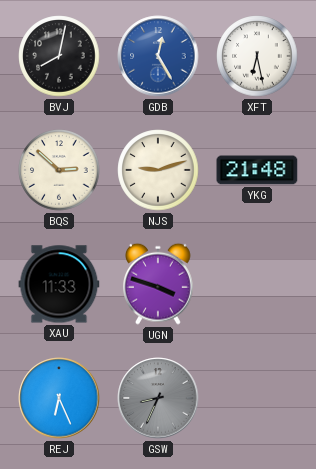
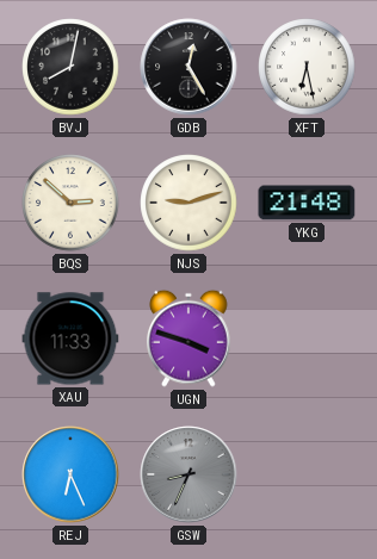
GDB dial: blue -> black
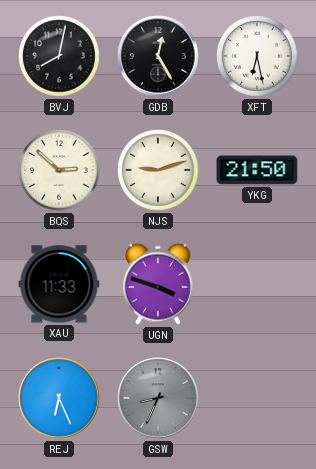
YKG: 21:48 -> 21:50
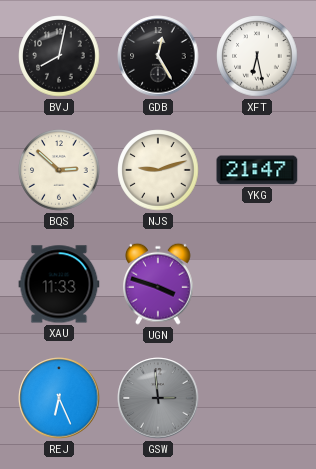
YKG: 21:50 -> 21:47
GSW: 8:34 -> 2:59
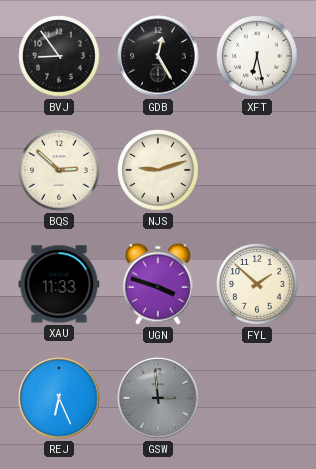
BVJ: 8:02 -> 8:54
YKG: 21:47 -> none
FYL: none -> 1:52
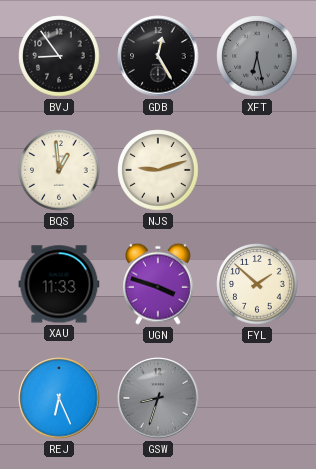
XFT dial: white -> grey
BQS: 2:52 -> 12:59
GSW: 2:59 -> 8:33
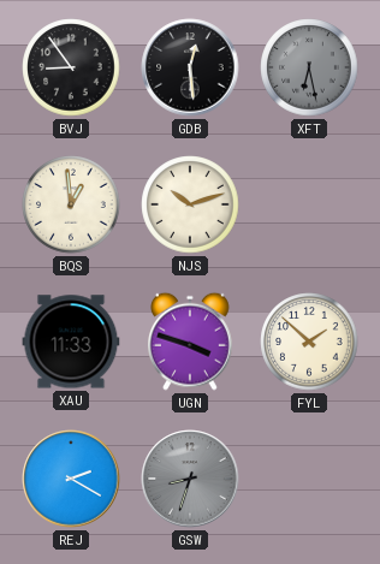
GDB: 12:25 -> 12:29
NJS: 9:12 -> 10:12
REJ: 6:26 -> 2:20
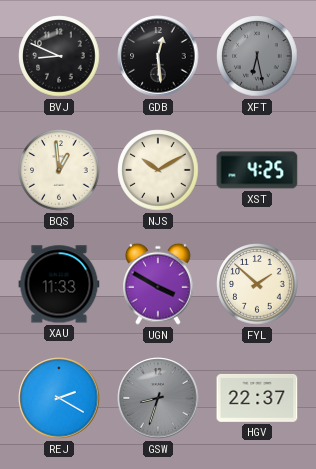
BVJ: 8:54 -> 8:49
NJS: 10:12 -> 10:10
XST: none -> 4:25
UGN: 3:48 -> 3:50
HGV: none -> 22:37
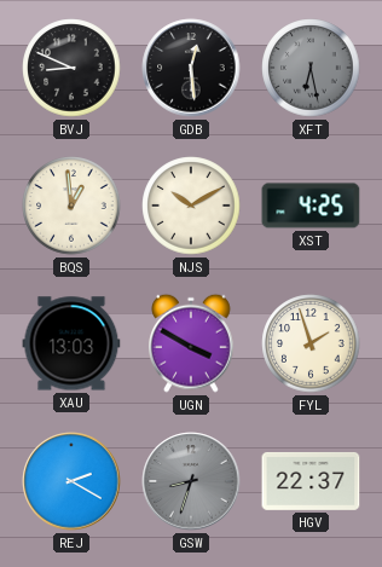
XAU: 11:33 -> 13:03
FYL: 1:52 -> 1:57
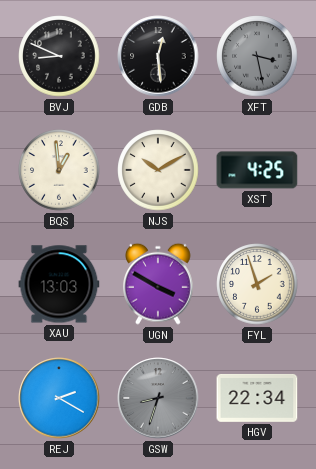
XFT: 6:28 -> 3:28
HGV: 22:37 -> 22:34
